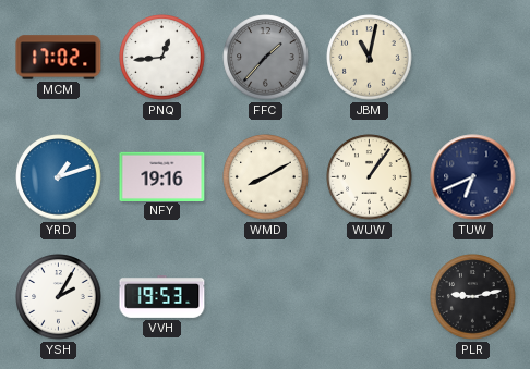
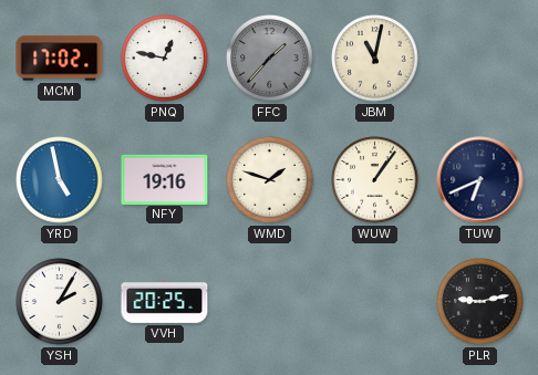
PNQ: 12:44 -> 12:47
YRD: 1:12 -> 4:58
WMD: 8:10 -> 1:48
VVH: 19:53 -> 20:25
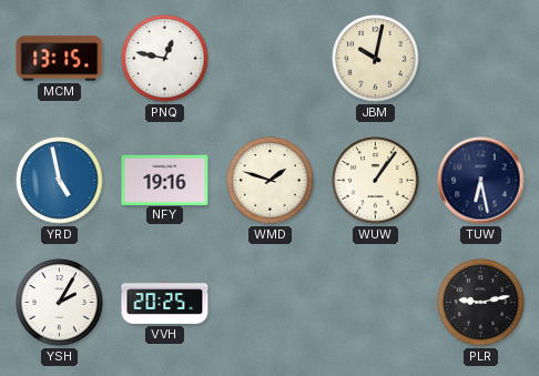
MCM: 17:02 -> 13:15
FFC: 1:37 -> none
JBM: 11:02 -> 10:02
TUW: 6:41 -> 6:28
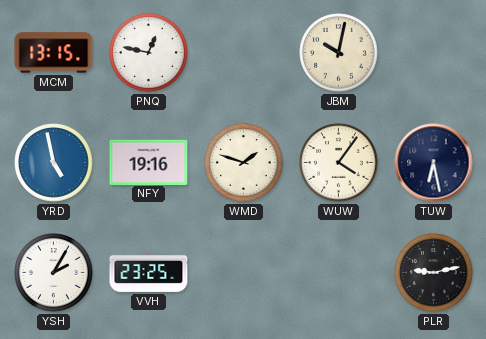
WUW: 1:06 -> 4:06
VVH: 20:25 -> 23:25
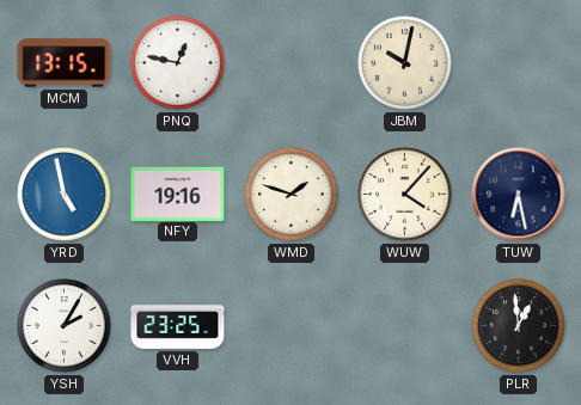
WUW: 4:06 -> 4:07
PLR: 9:13 -> 12:59
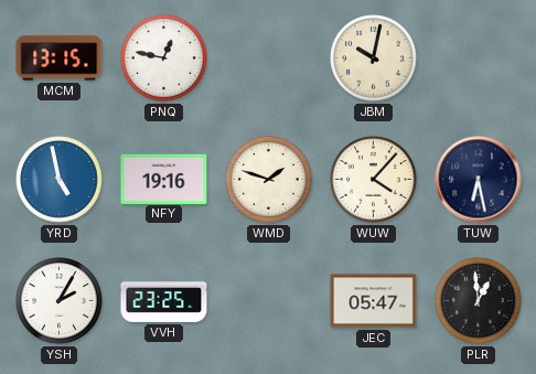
JEC: none -> 05:47
